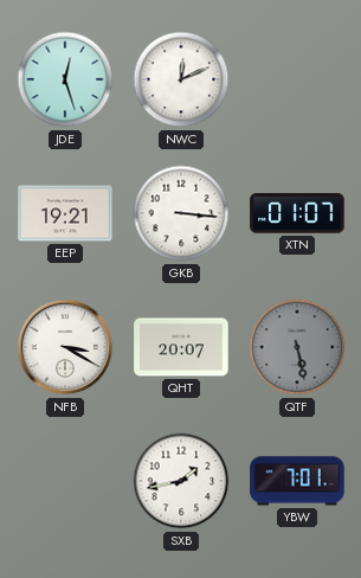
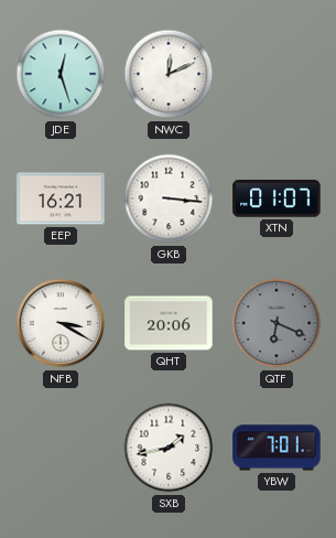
EEP: 19:21 -> 16:21
QHT: 20:07 -> 20:06
QTF: 5:28 -> 6:19
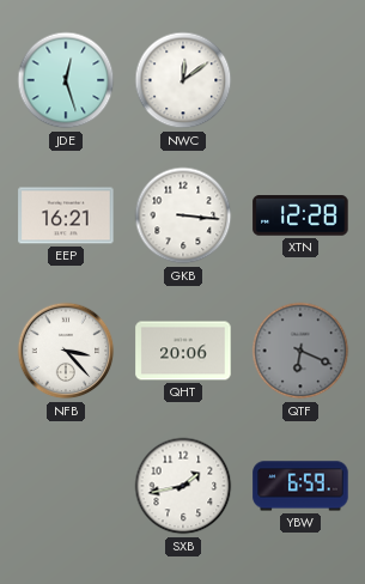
NWC: 12:11 -> 12:09
XTN: 01:07 -> 12:28
NFB: 3:20 -> 3:23
YBW: 7:01 -> 6:59
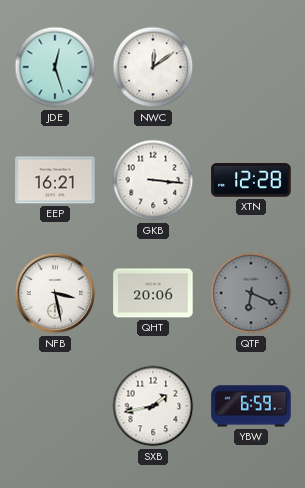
NFB: 3:23 -> 3:28
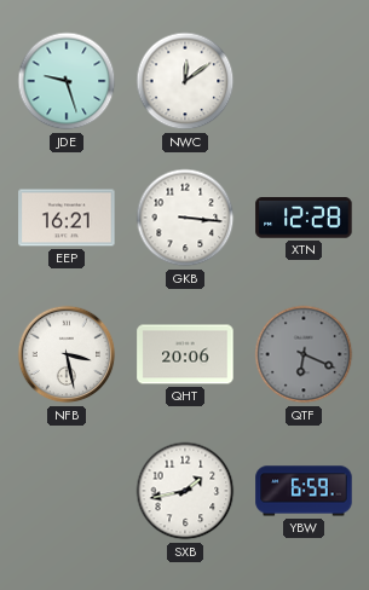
JDE: 12:27 -> 9:27
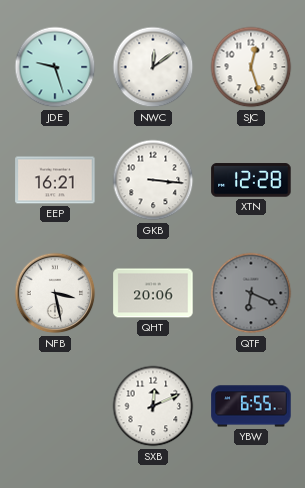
SJC: none -> 12:27
SXB: 1:43 -> 12:11
YBW: 6:59 -> 6:55
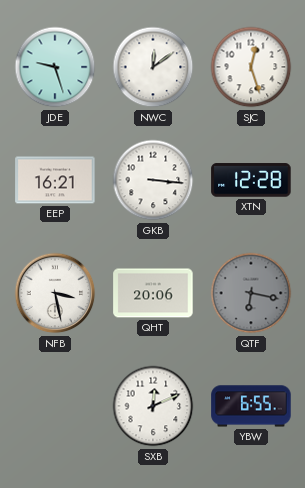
QTF: 6:19 -> 6:17
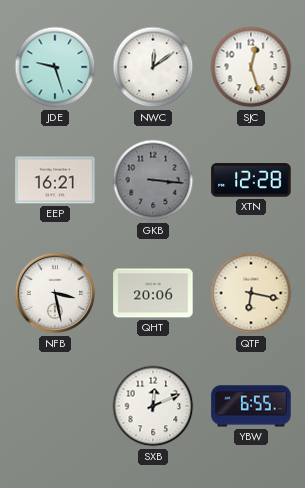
GKB dial: white -> grey
QTF dial: grey -> cream
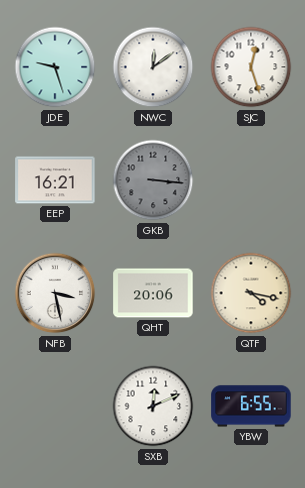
XTN: 12:28 -> none
QTF: 6:17 -> 4:17
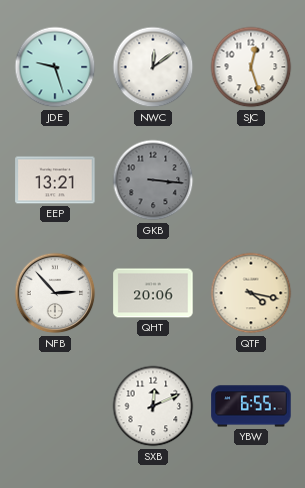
EEP: 16:21 -> 13:21
NFB: 3:28 -> 2:53
